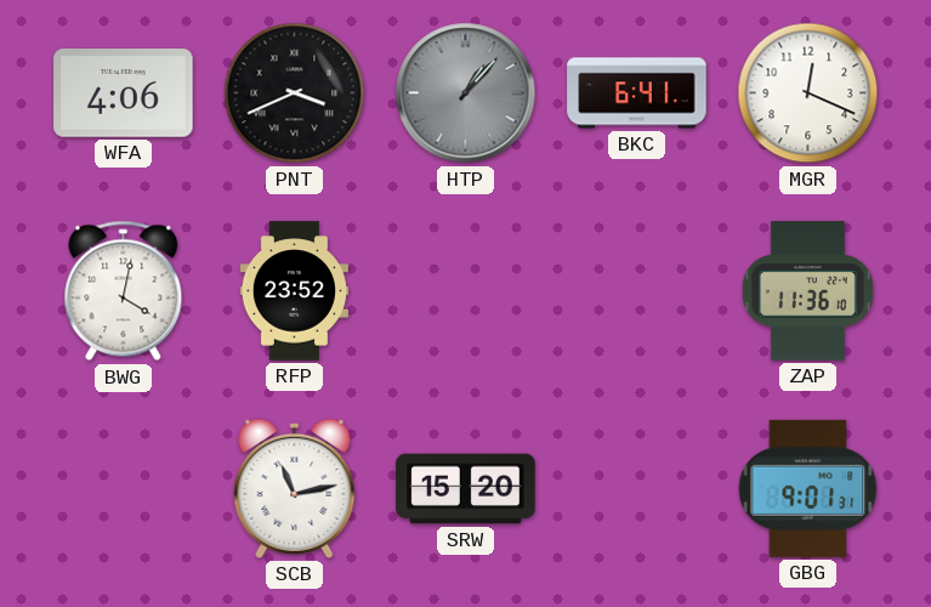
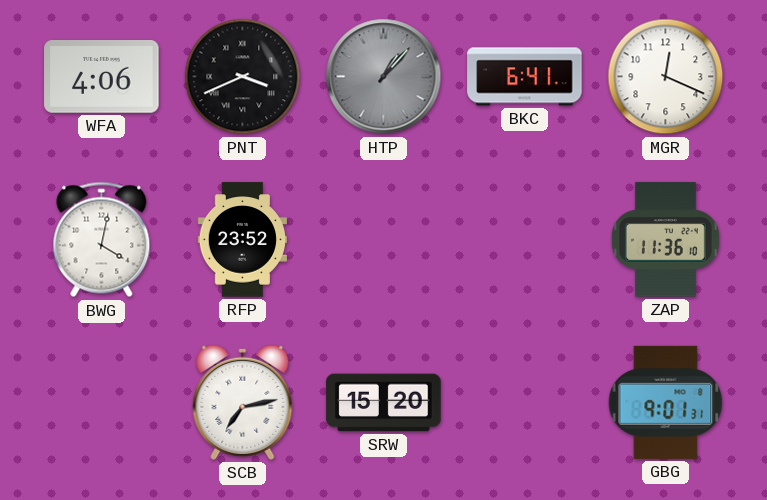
SCB: 11:13 -> 7:13
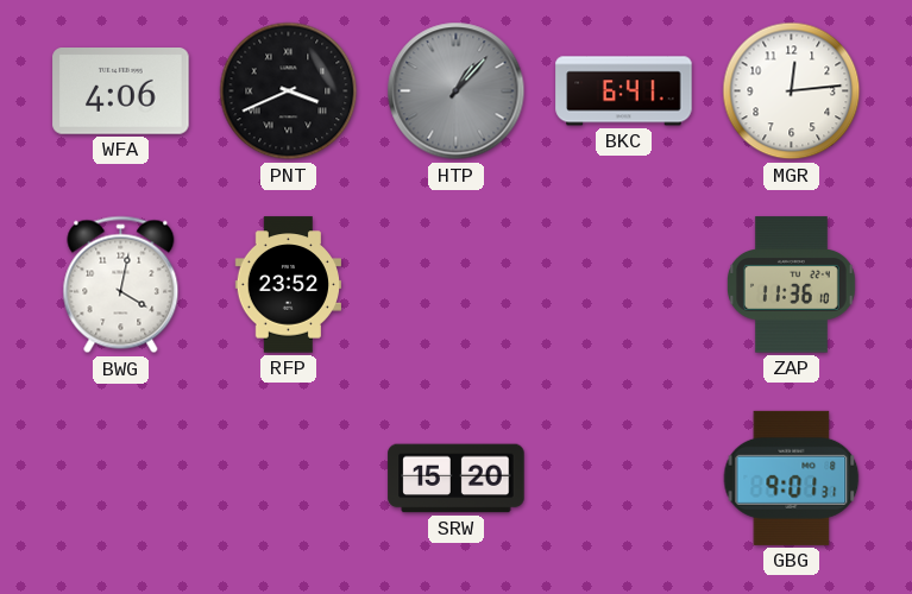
MGR: 12:19 -> 12:14
SCB: 7:13 -> none
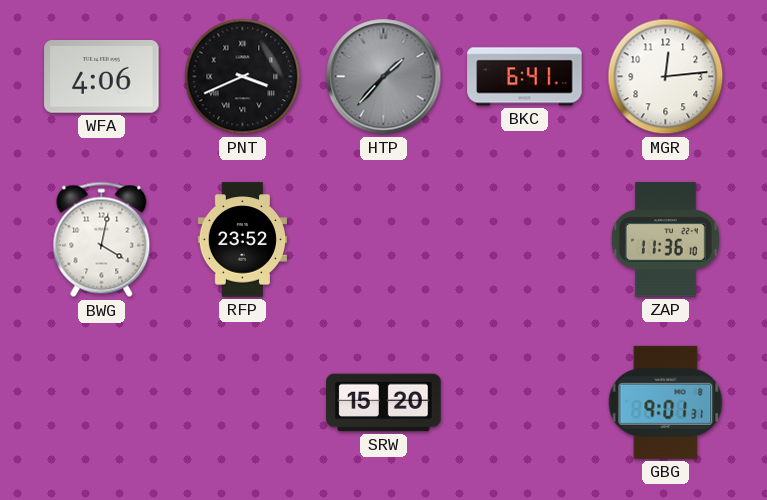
HTP: 1:07 -> 1:37
